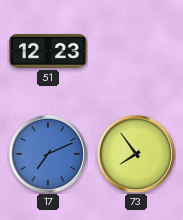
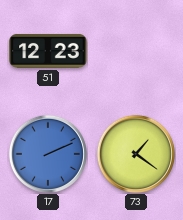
17: 7:11 -> 2:11
73: 7:54 -> 1:21
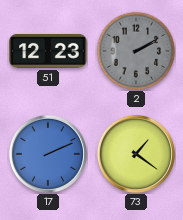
2: none -> 2:10
